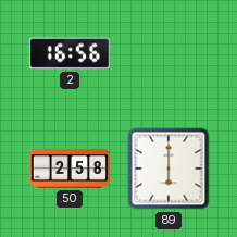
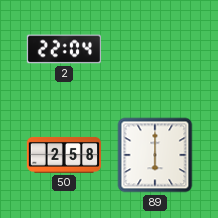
2: 16:56 -> 22:04
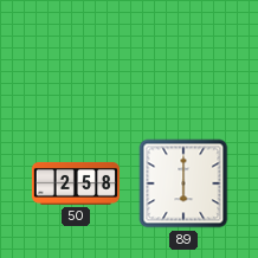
2: 22:04 -> none
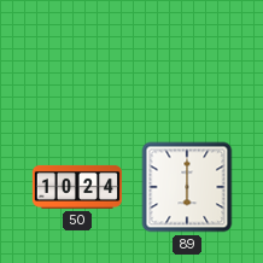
50: 2:58 -> 10:24
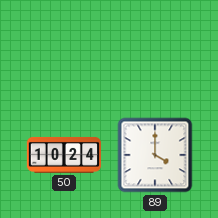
89: 6:00 -> 4:00
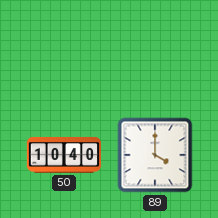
50: 10:24 -> 10:40
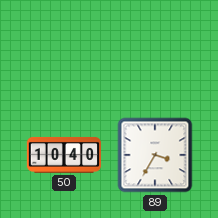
89: 4:00 -> 3:35
